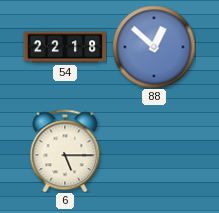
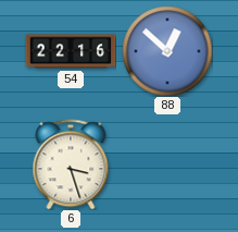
54: 22:18 -> 22:16
6: 5:15 -> 3:27
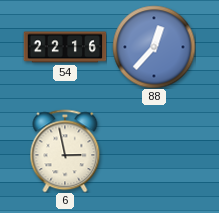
88: 12:52 -> 12:37
6: 3:27 -> 2:58
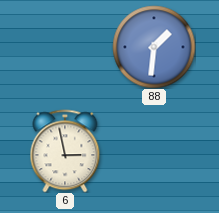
54: 22:16 -> none
88: 12:37 -> 1:31
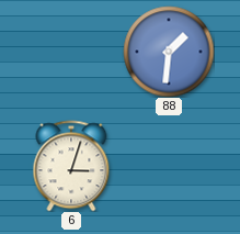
6: 2:58 -> 3:03
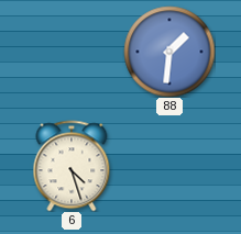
6: 3:03 -> 4:27
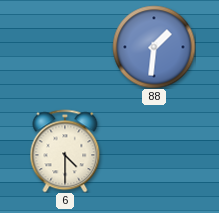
6: 4:27 -> 4:30
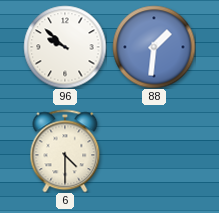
96: none -> 9:52
